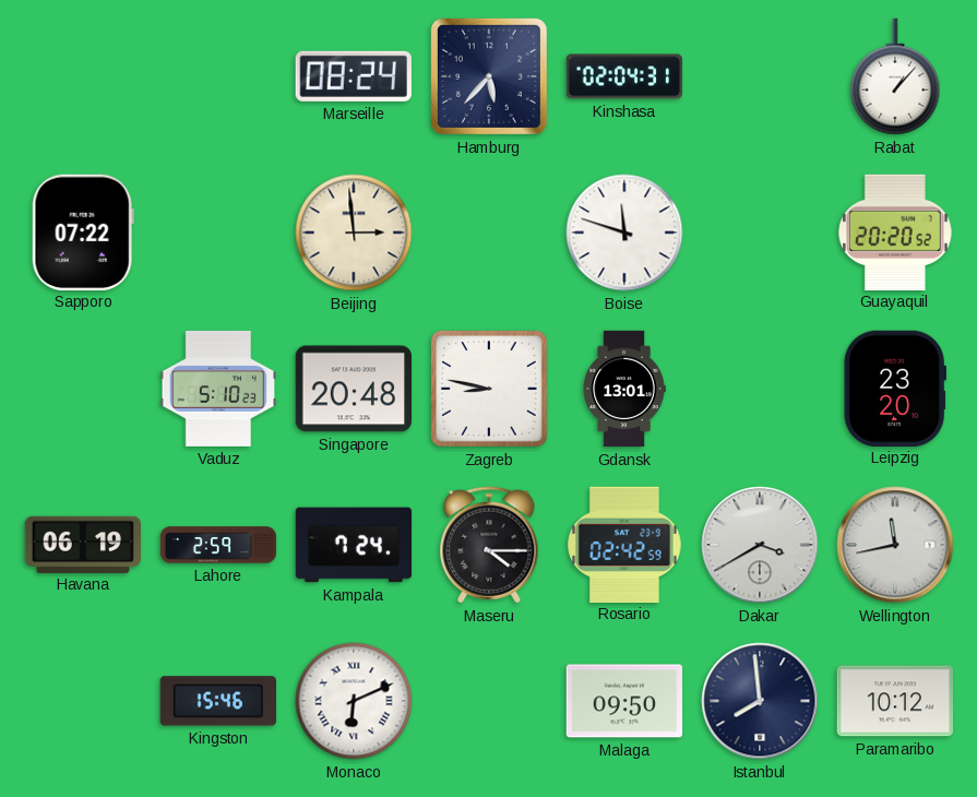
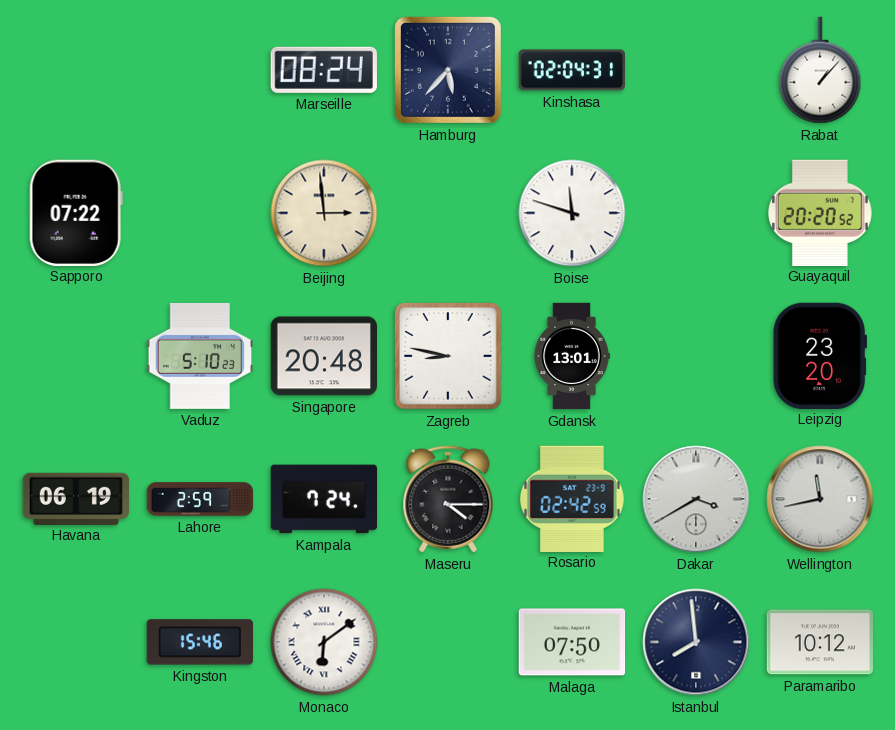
Monaco: 6:11 -> 6:09
Malaga: 09:50 -> 07:50
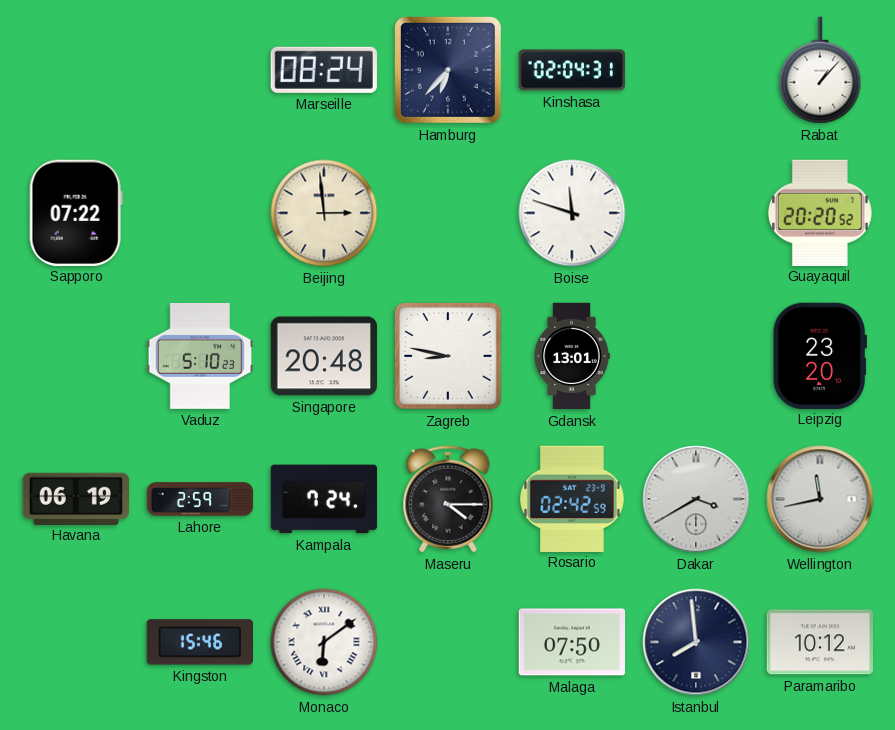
Hamburg: 5:37 -> 6:37
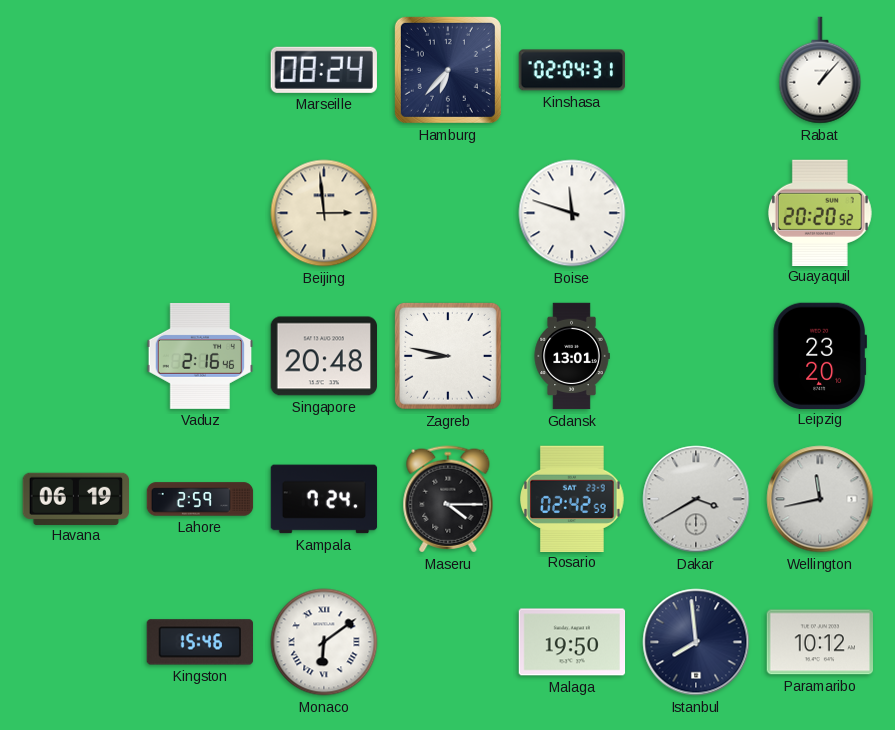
Sapporo: 07:22 -> none
Vaduz: 5:10 -> 2:16
Malaga: 07:50 -> 19:50
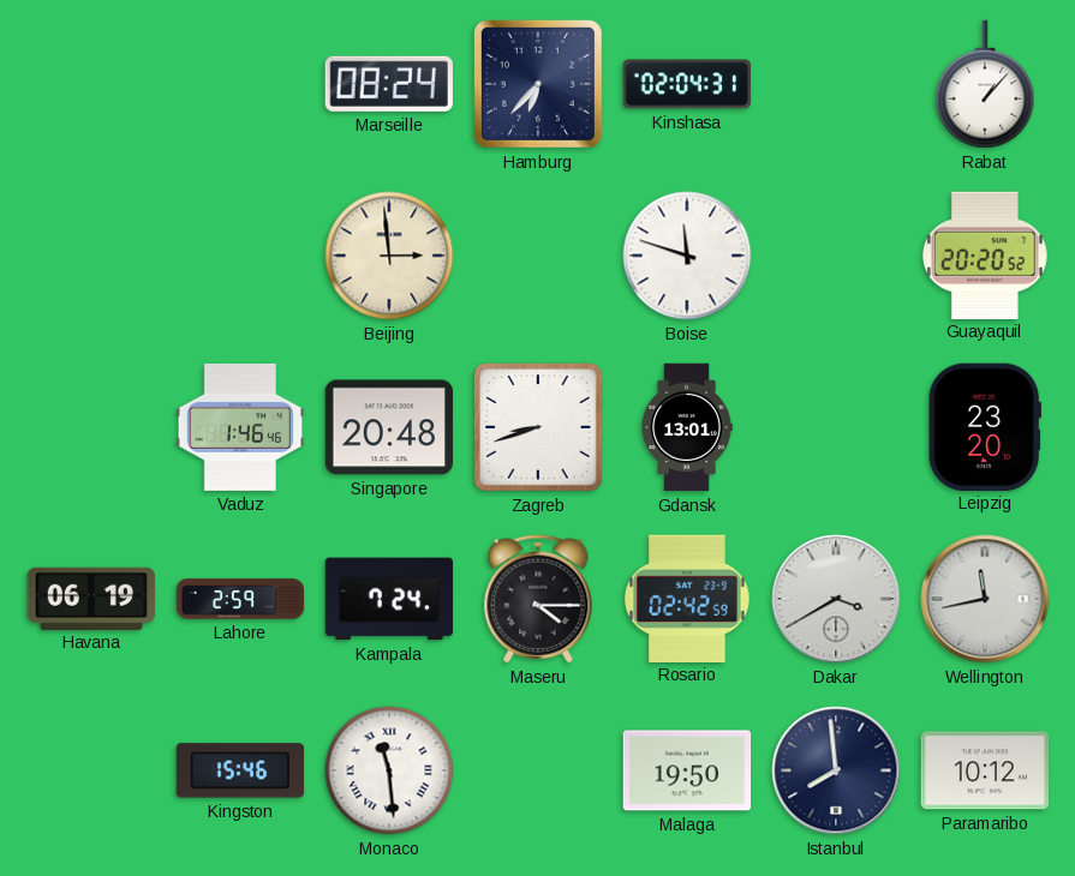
Vaduz: 2:16 -> 1:46
Zagreb: 8:47 -> 8:42
Monaco: 6:09 -> 11:29
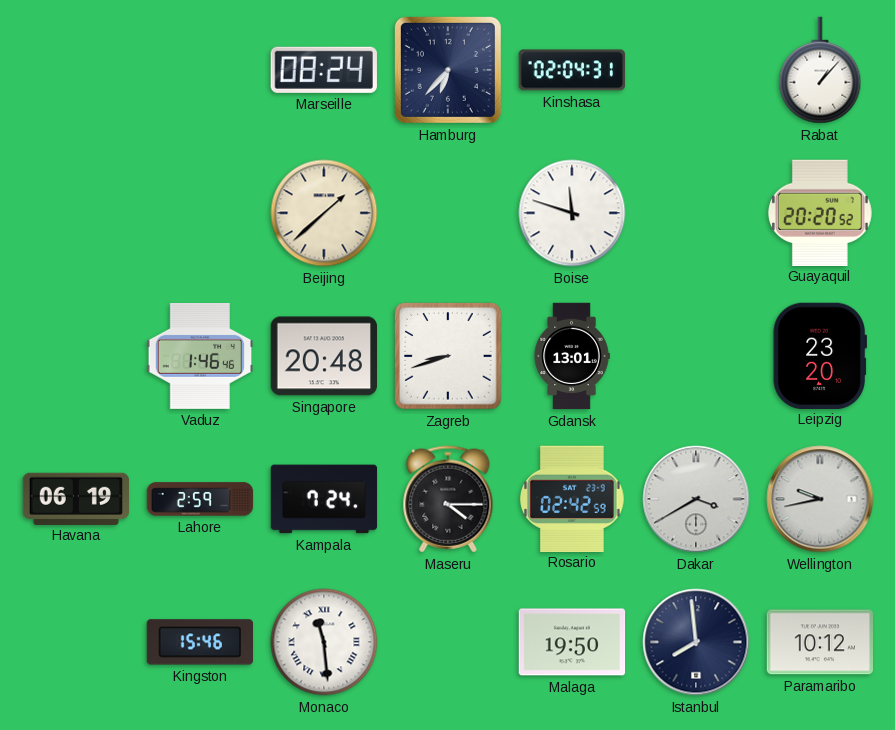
Beijing: 2:59 -> 1:38
Wellington: 11:43 -> 9:43
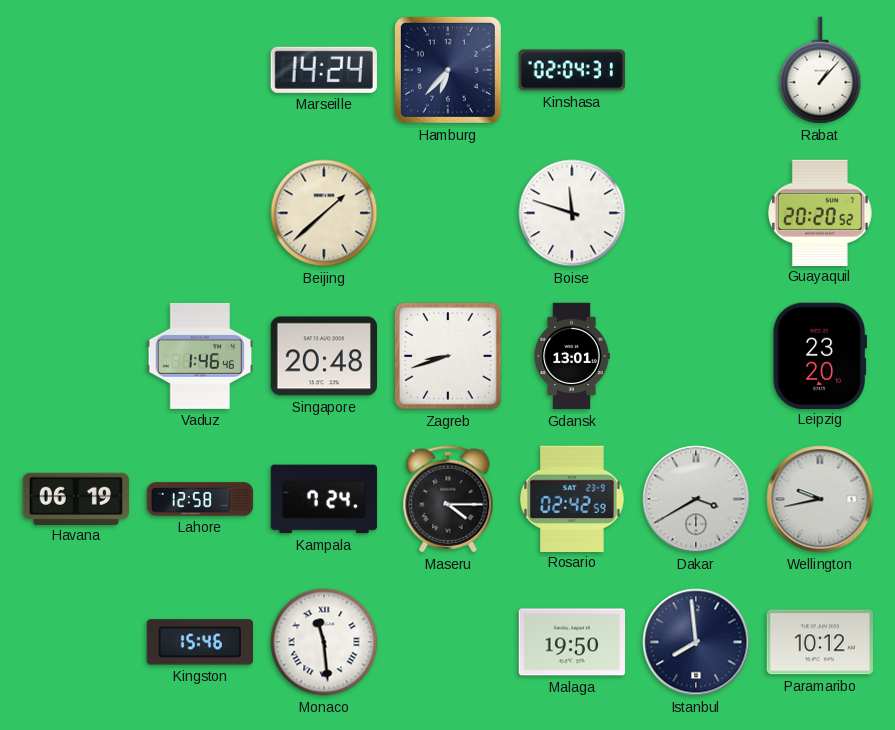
Marseille: 08:24 -> 14:24
Lahore: 2:59 -> 12:58
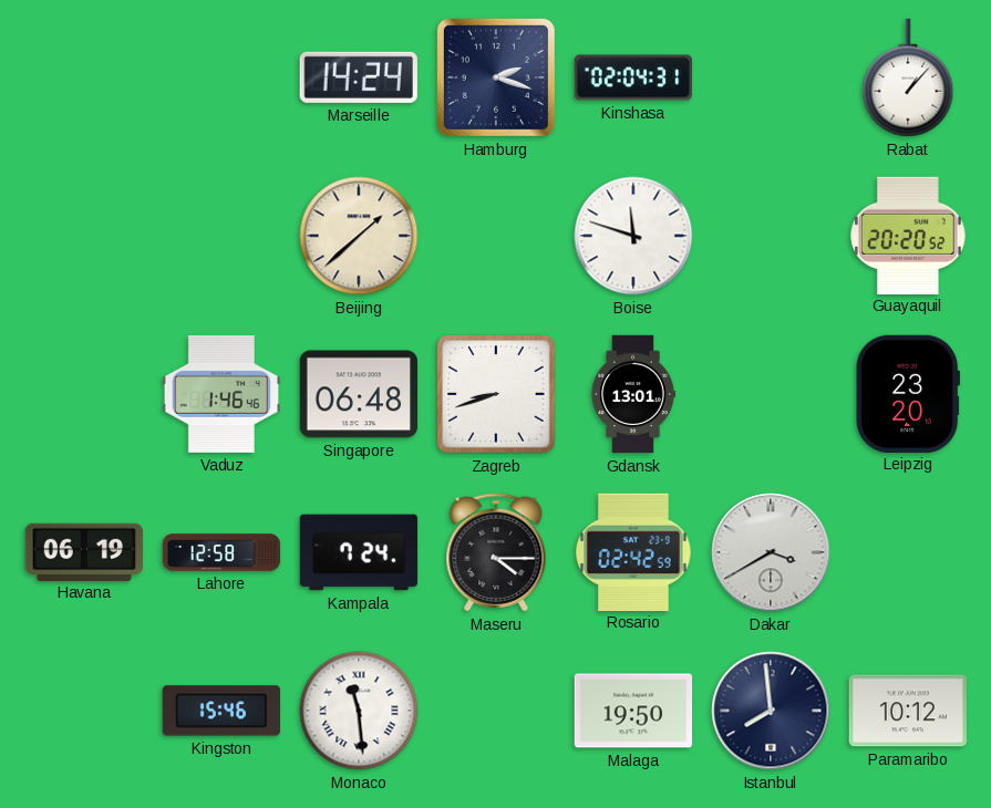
Hamburg: 6:37 -> 2:18
Singapore: 20:48 -> 06:48
Wellington: 9:43 -> none
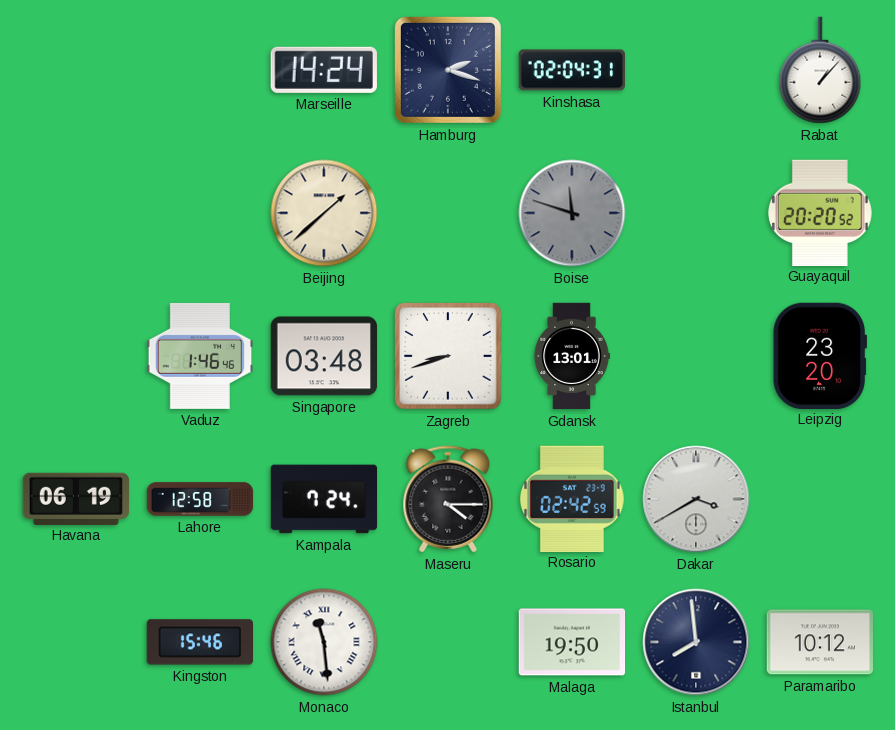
Boise dial: white -> grey
Singapore: 06:48 -> 03:48
